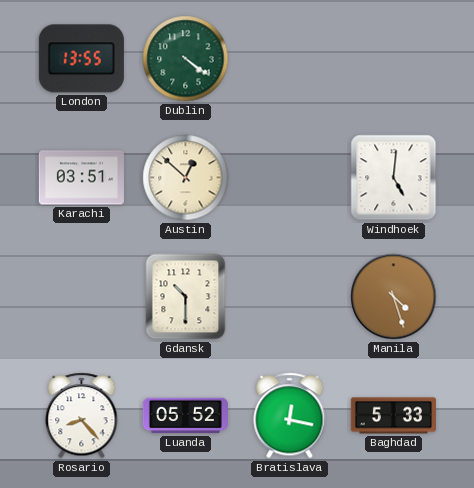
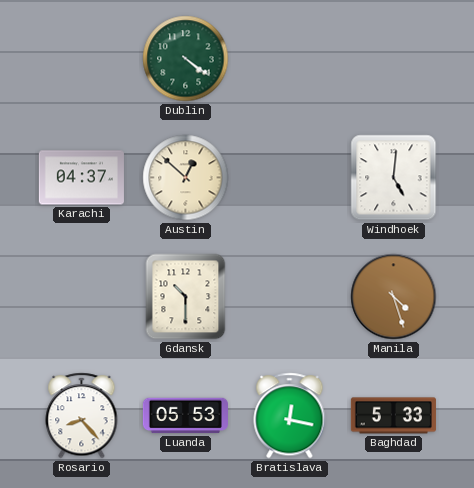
London: 13:55 -> none
Karachi: 03:51 -> 04:37
Luanda: 05:52 -> 05:53
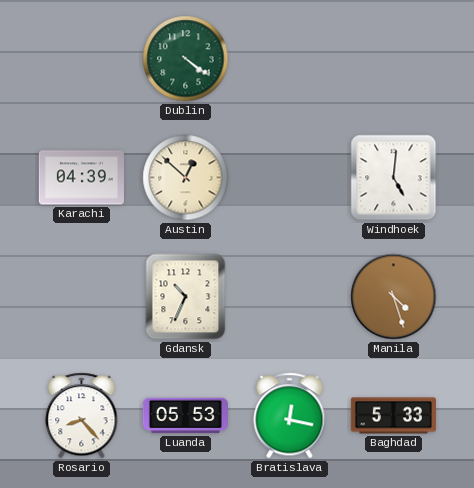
Karachi: 04:37 -> 04:39
Gdansk: 10:30 -> 10:34
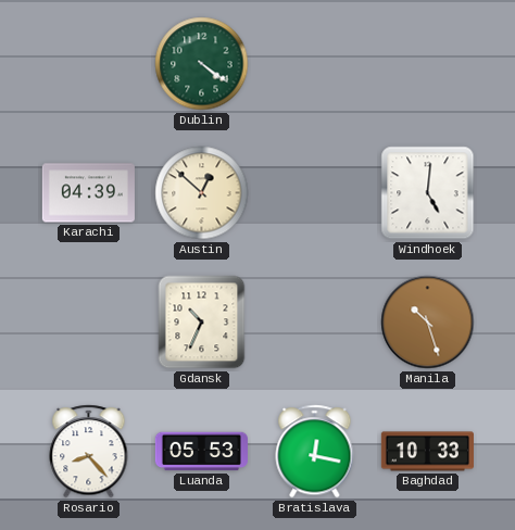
Manila: 4:27 -> 10:27
Baghdad: 5:33 -> 10:33
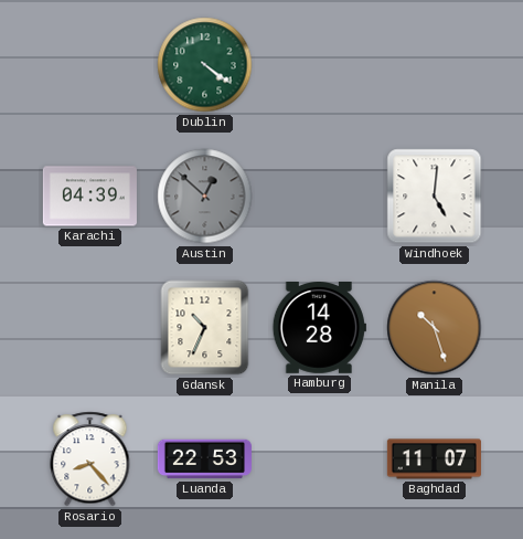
Austin dial: cream -> grey
Hamburg: none -> 14:28
Luanda: 05:53 -> 22:53
Bratislava: 12:17 -> none
Baghdad: 10:33 -> 11:07
